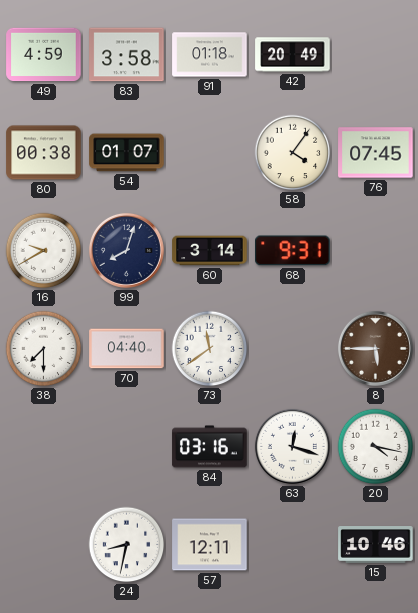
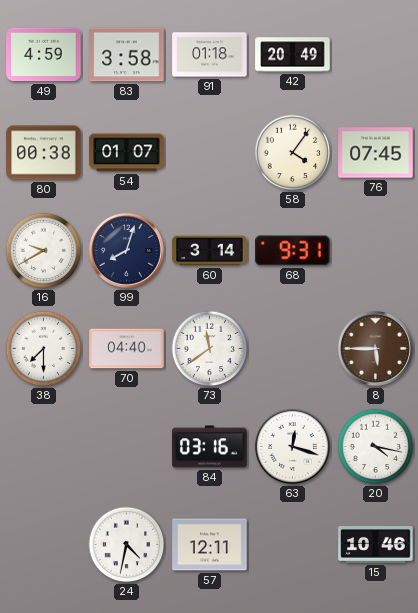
24: 8:32 -> 4:32
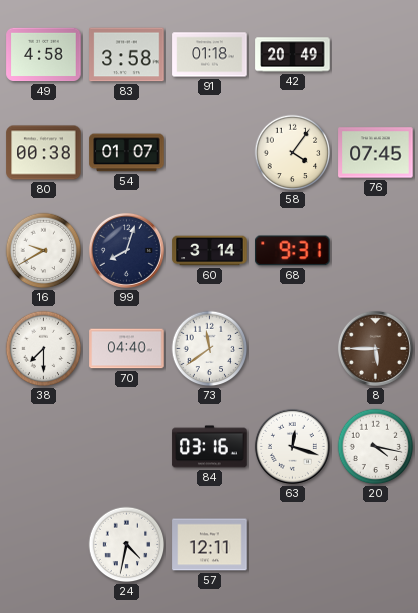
49: 4:59 -> 4:58
15: 10:46 -> none
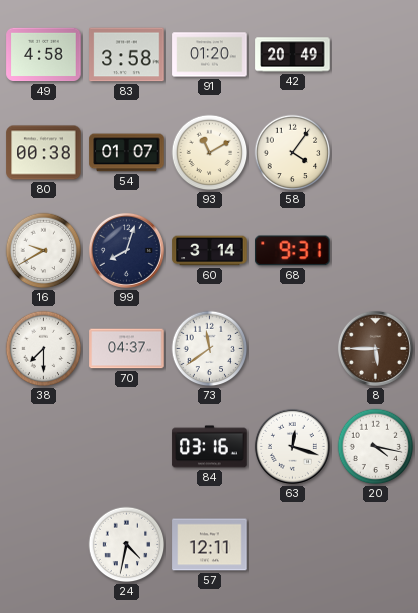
91: 01:18 -> 01:20
93: none -> 11:10
76: 07:45 -> none
70: 04:40 -> 04:37
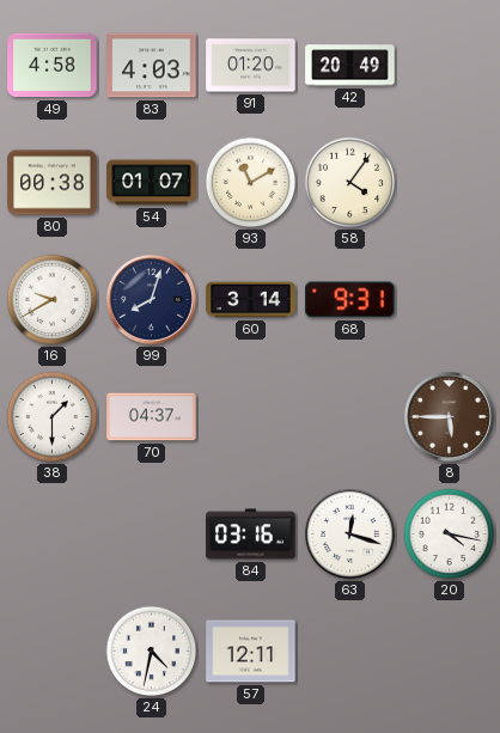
83: 3:58 -> 4:03
38: 7:30 -> 1:30
73: 11:39 -> none
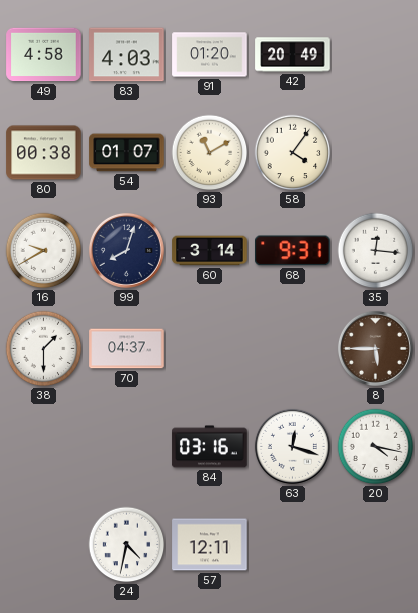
35: none -> 12:16
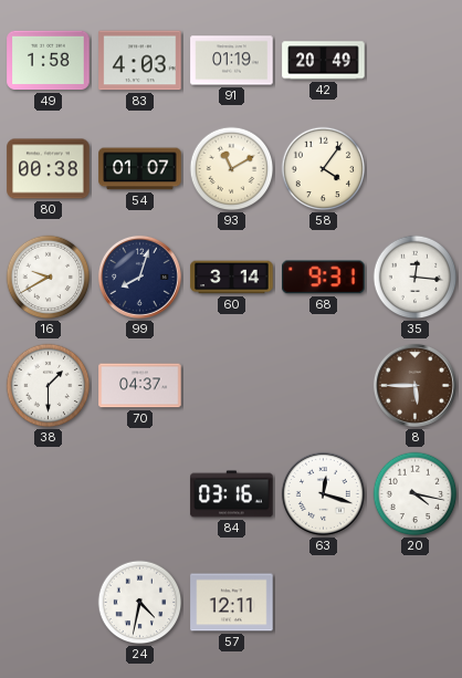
49: 4:58 -> 1:58
91: 01:20 -> 01:19
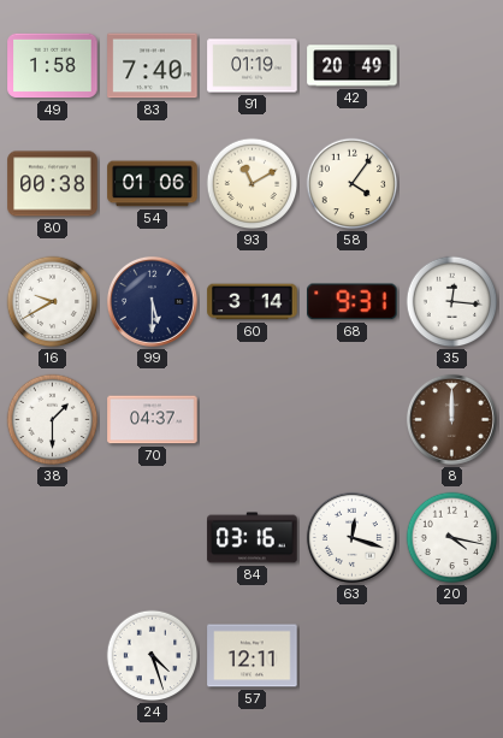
83: 4:03 -> 7:40
54: 01:07 -> 01:06
99: 8:03 -> 5:30
8: 5:45 -> 12:00
24: 4:32 -> 4:27
